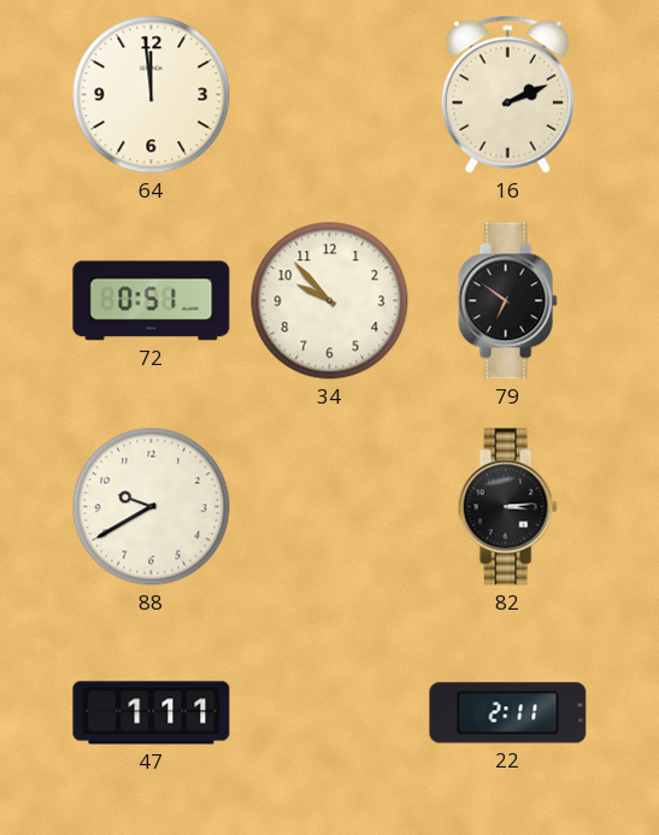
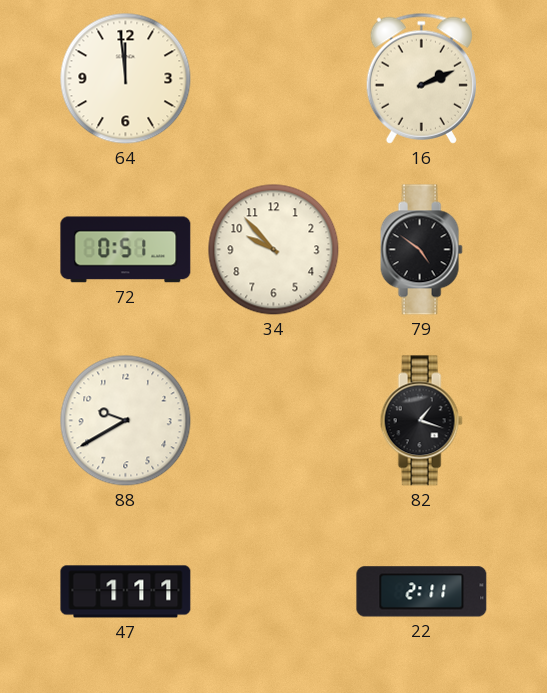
79: 6:51 -> 4:51
82: 3:14 -> 1:18
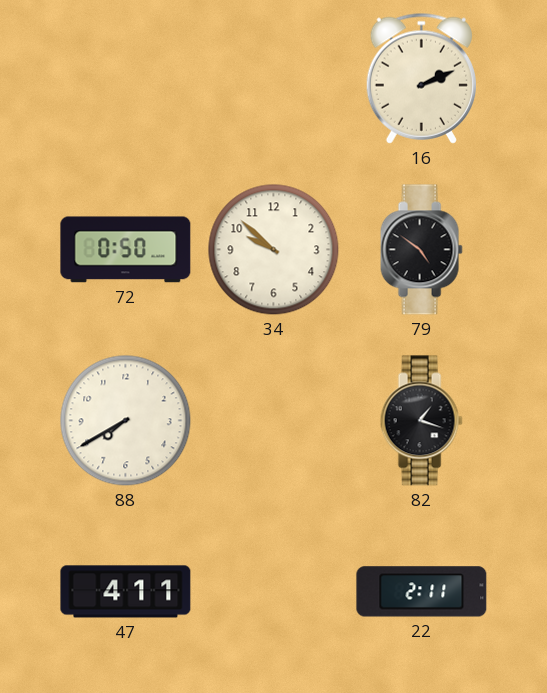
64: 11:59 -> none
72: 0:51 -> 0:50
34: 9:53 -> 9:52
88: 9:40 -> 7:40
47: 1:11 -> 4:11
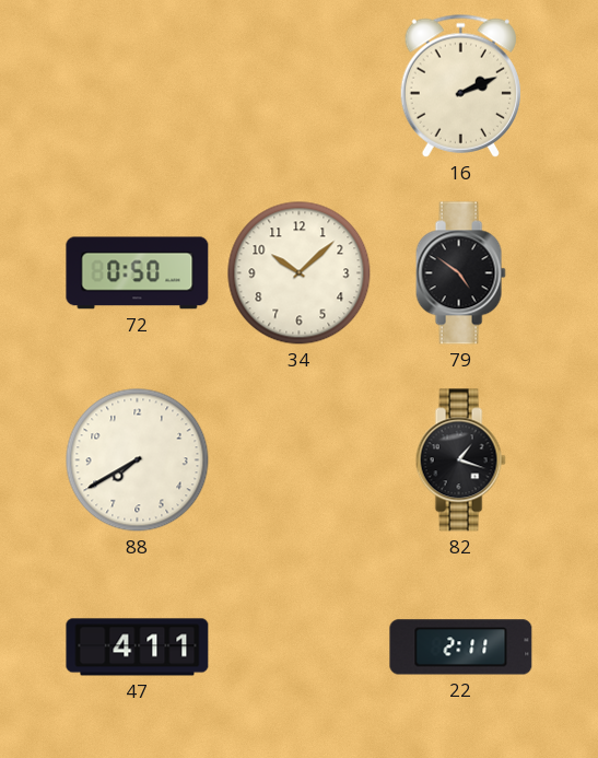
34: 9:52 -> 10:08
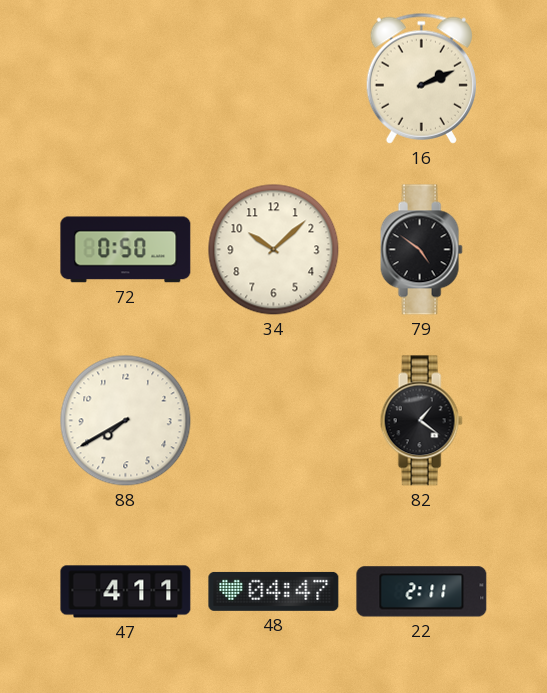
82: 1:18 -> 1:21
48: none -> 04:47
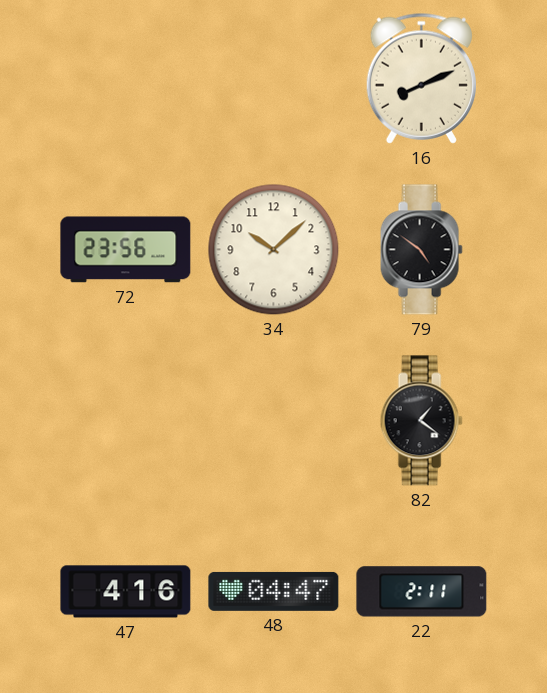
16: 2:11 -> 8:11
72: 0:50 -> 23:56
88: 7:40 -> none
47: 4:11 -> 4:16
